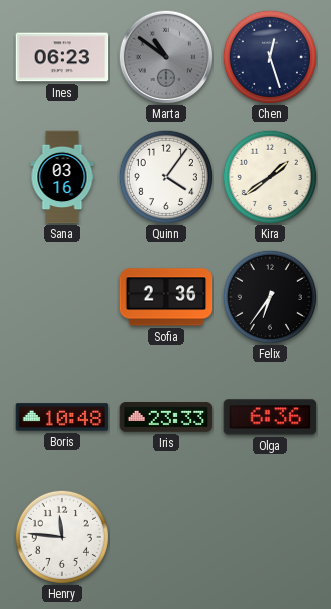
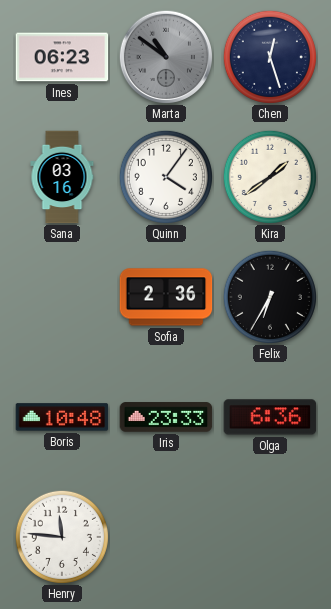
Felix: 6:36 -> 6:35
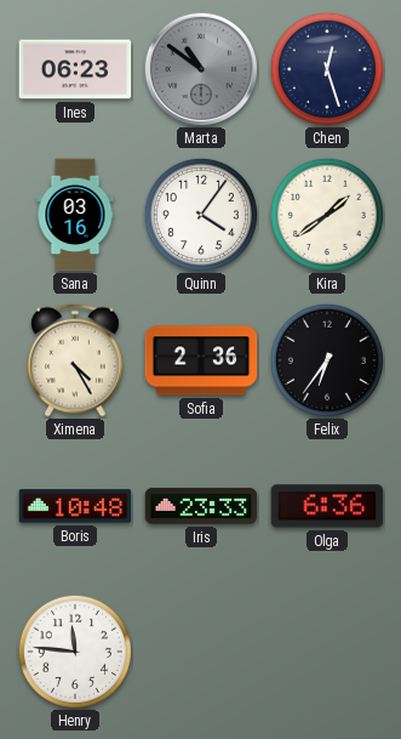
Ximena: none -> 4:25
Felix: 6:35 -> 6:36
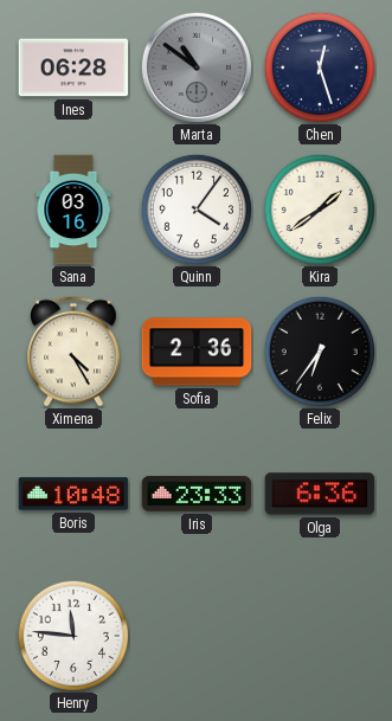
Ines: 06:23 -> 06:28
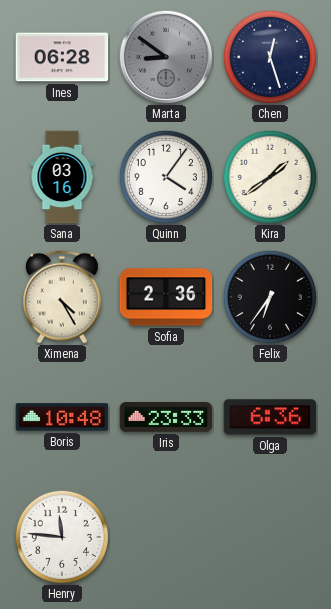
Marta: 10:51 -> 8:51
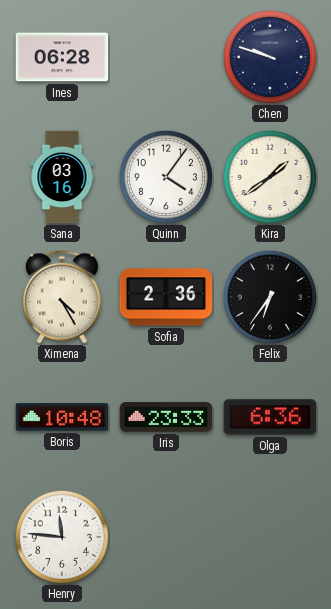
Marta: 8:51 -> none
Chen: 12:27 -> 9:48
